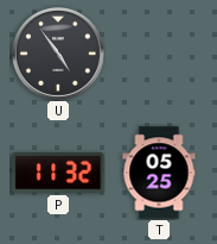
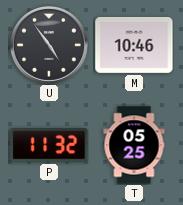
M: none -> 10:46
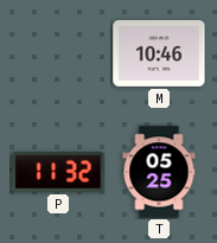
U: 4:54 -> none
